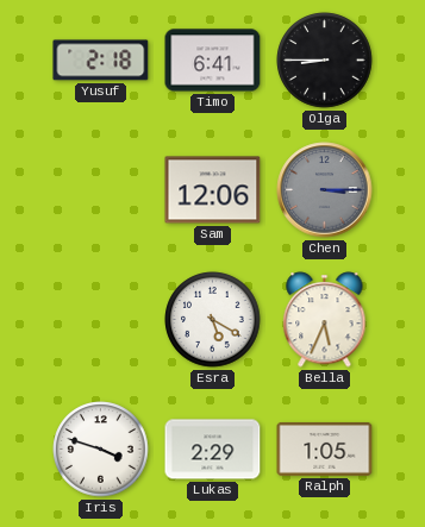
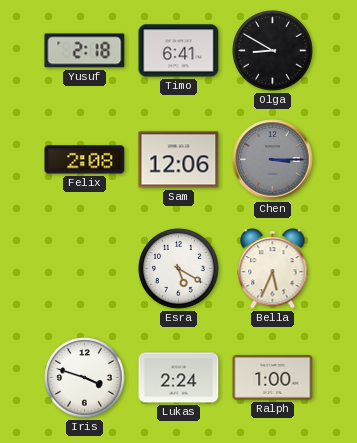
Olga: 8:45 -> 8:50
Felix: none -> 2:08
Lukas: 2:29 -> 2:24
Ralph: 1:05 -> 1:00
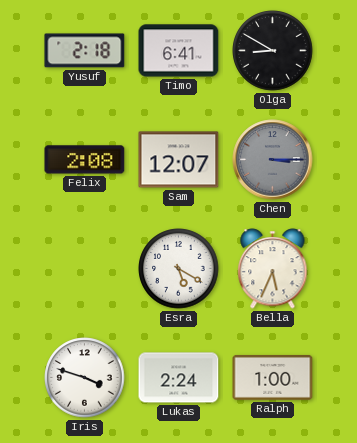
Sam: 12:06 -> 12:07
